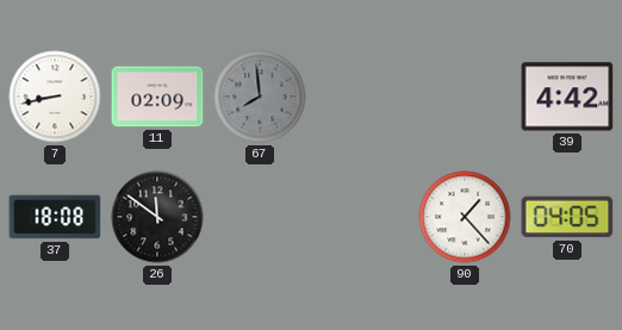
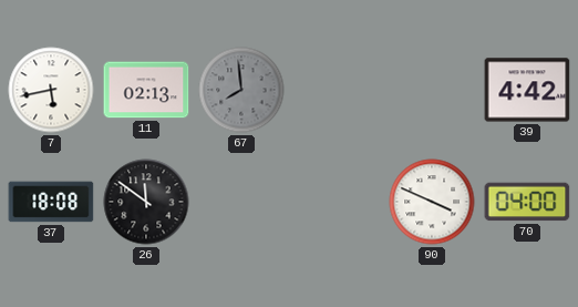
7: 8:43 -> 5:43
11: 02:09 -> 02:13
90: 1:23 -> 3:49
70: 04:05 -> 04:00
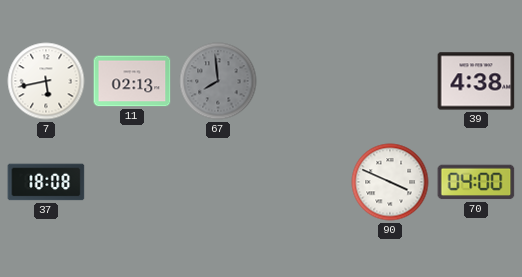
39: 4:42 -> 4:38
26: 11:51 -> none
